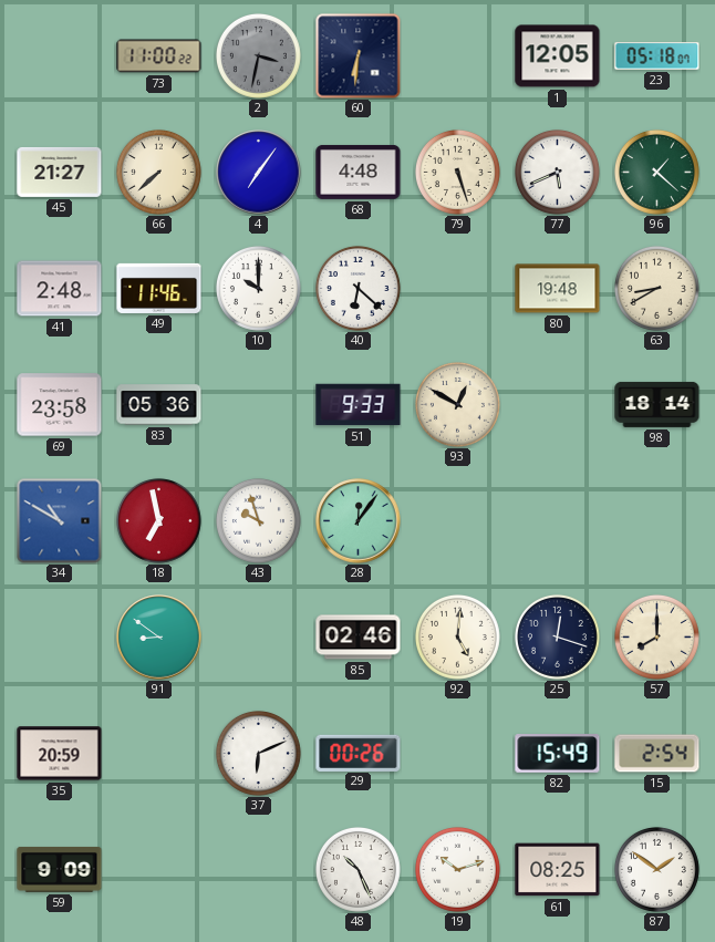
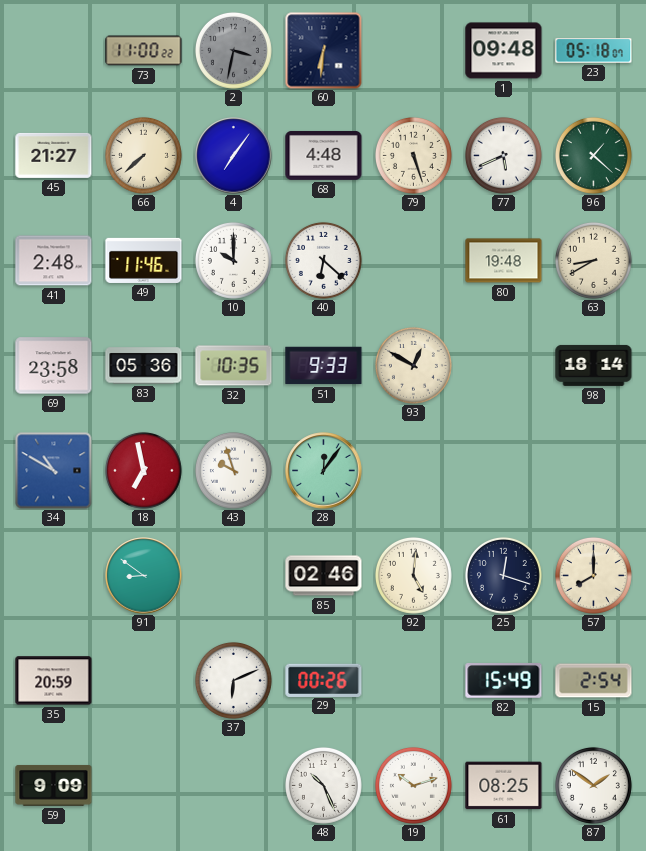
1: 12:05 -> 09:48
32: none -> 10:35
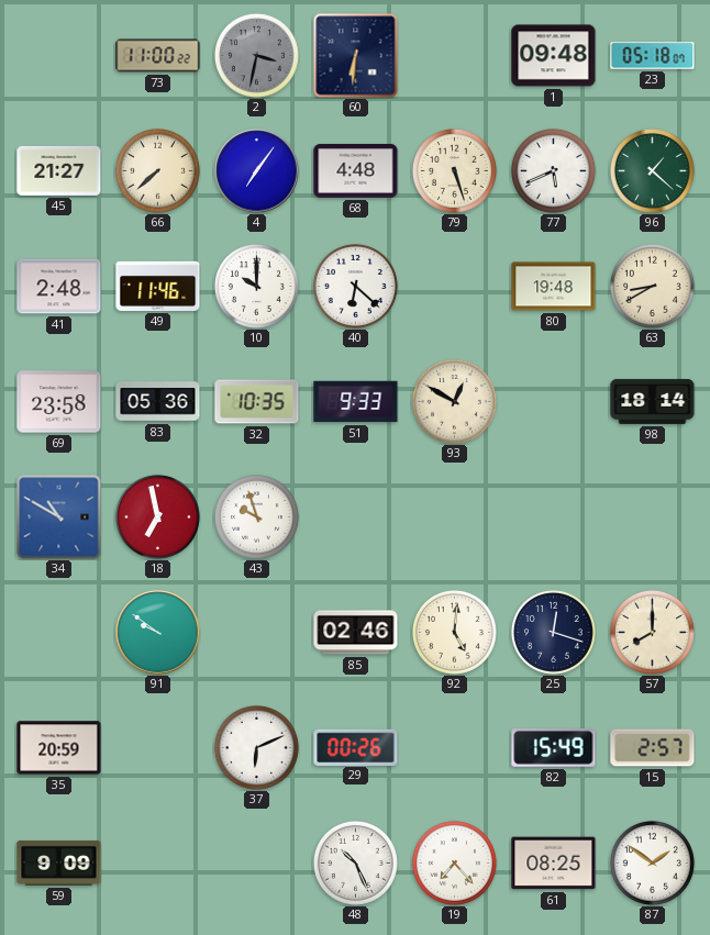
28: 12:06 -> none
91: 8:51 -> 9:51
15: 2:54 -> 2:57
19: 10:12 -> 7:23
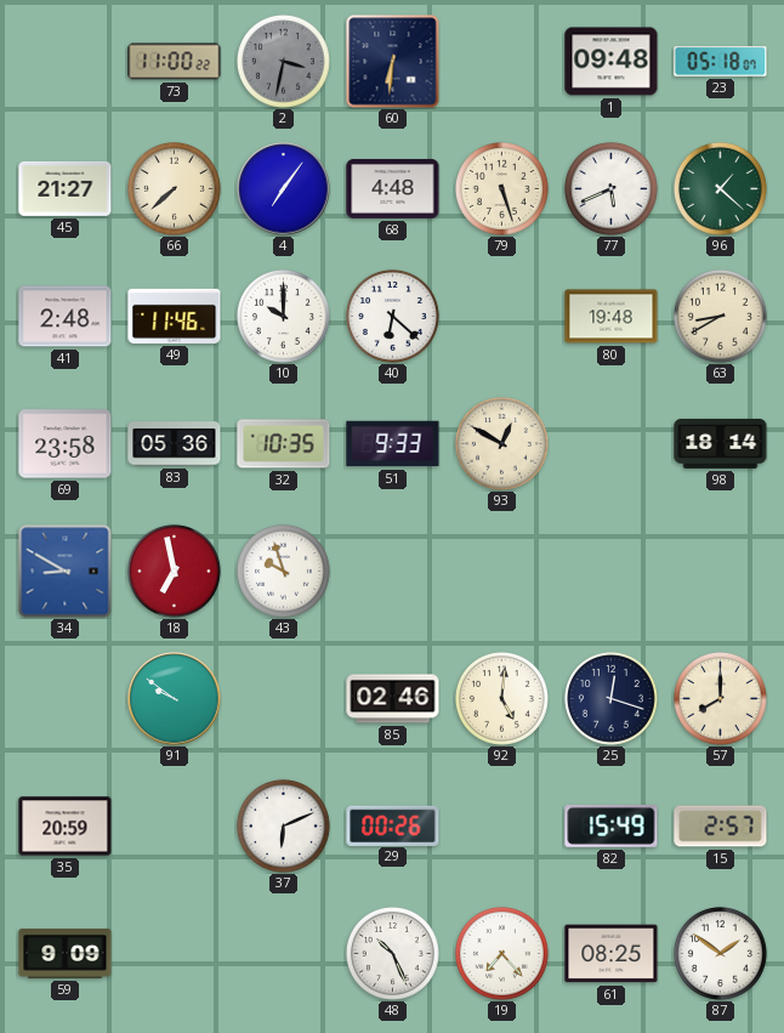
34: 10:50 -> 8:50
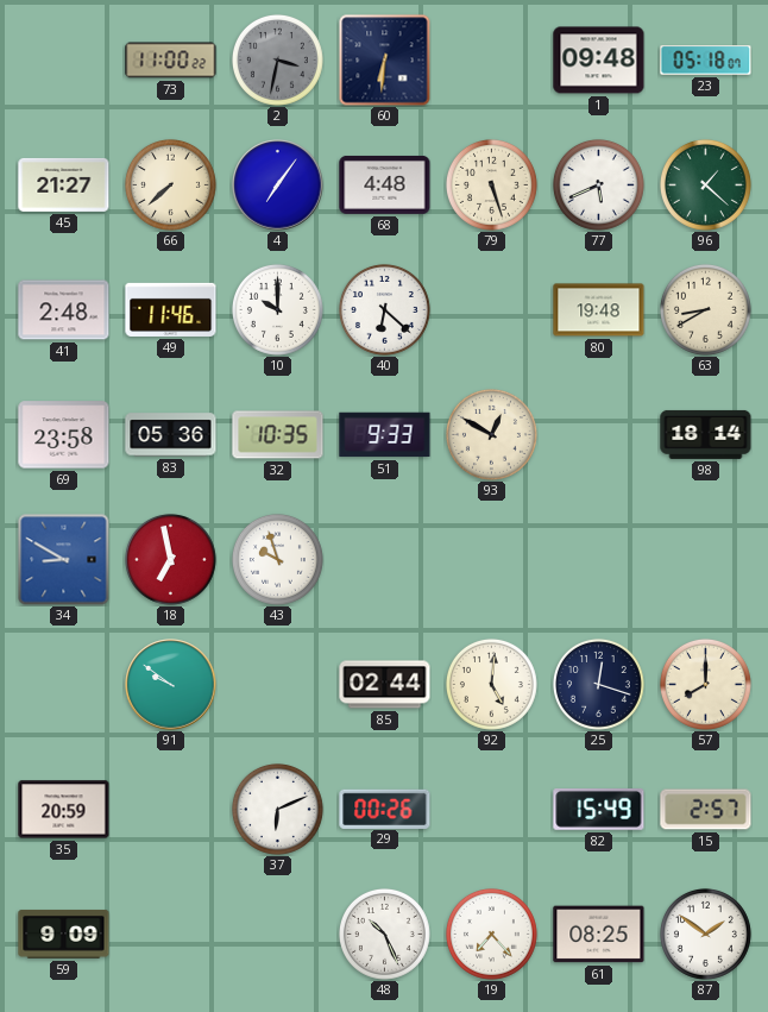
85: 02:46 -> 02:44
